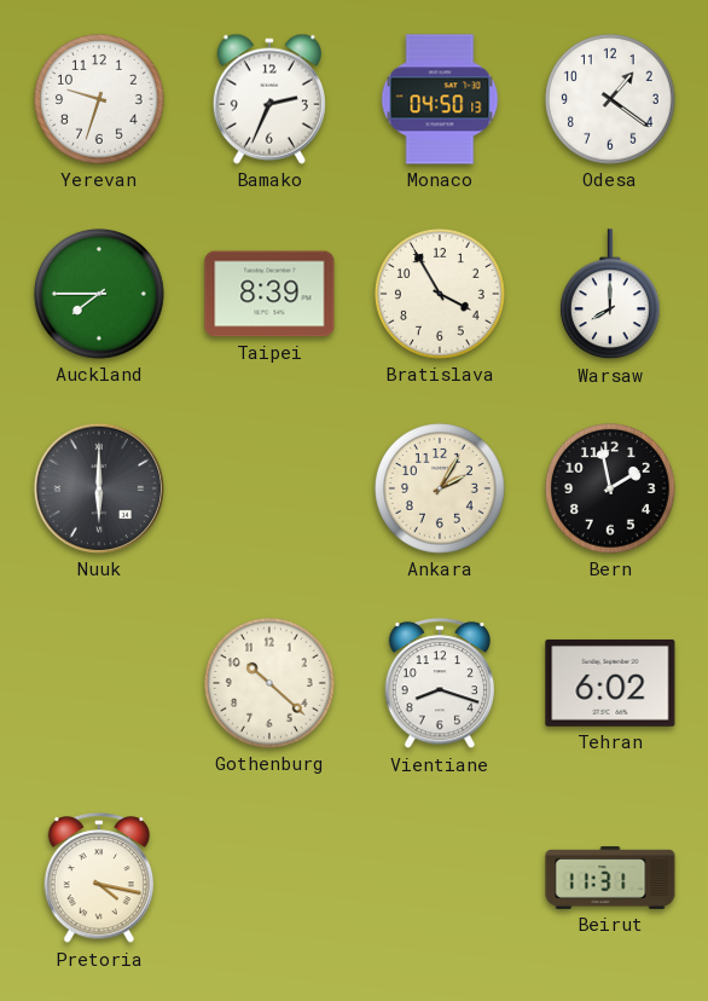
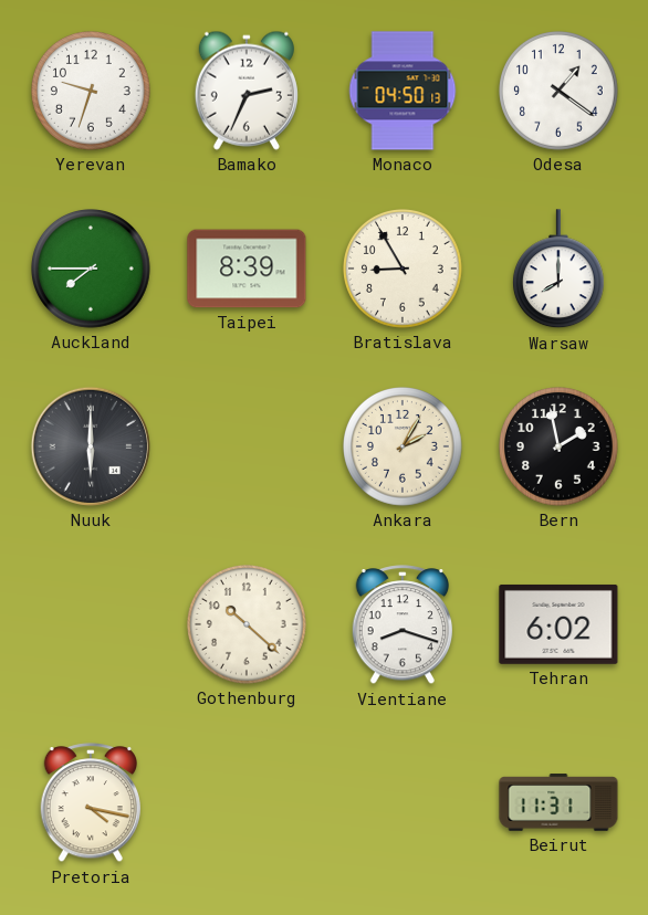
Bratislava: 3:55 -> 8:55
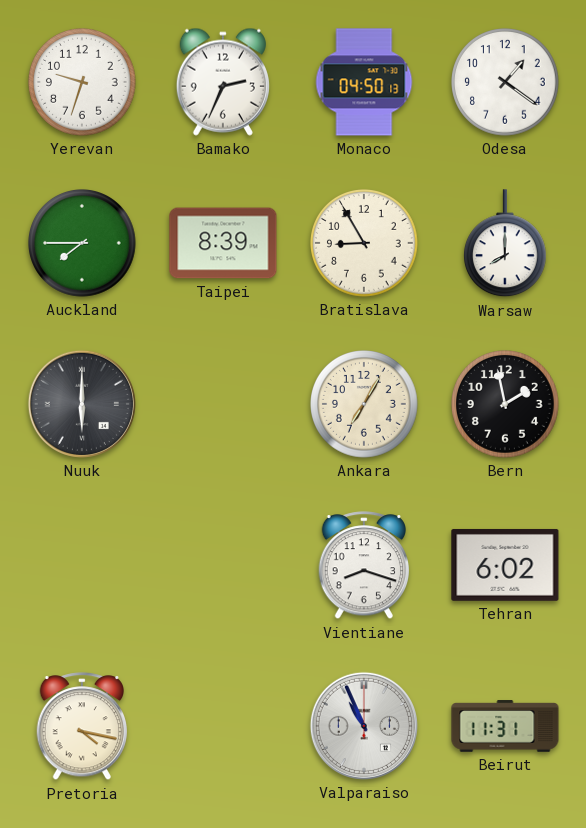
Ankara: 2:05 -> 7:05
Gothenburg: 10:22 -> none
Valparaiso: none -> 10:56
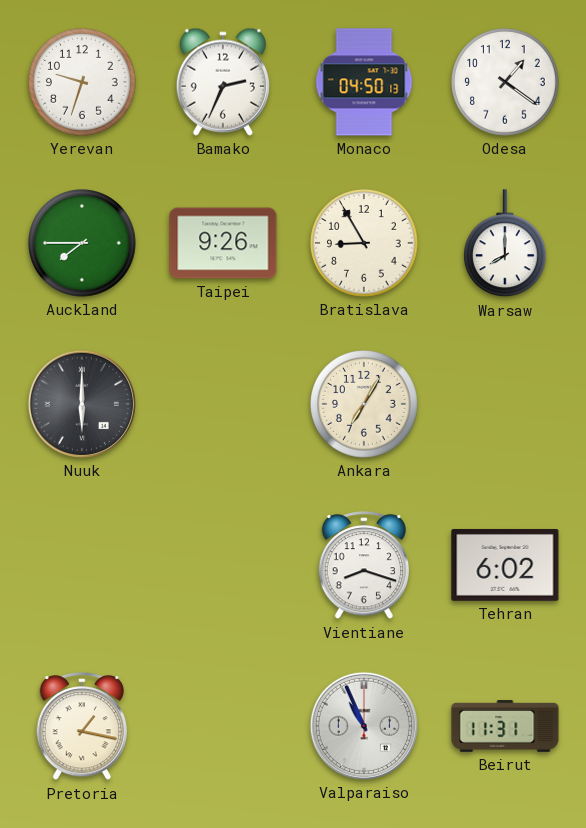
Taipei: 8:39 -> 9:26
Bern: 1:58 -> none
Pretoria: 4:17 -> 1:17
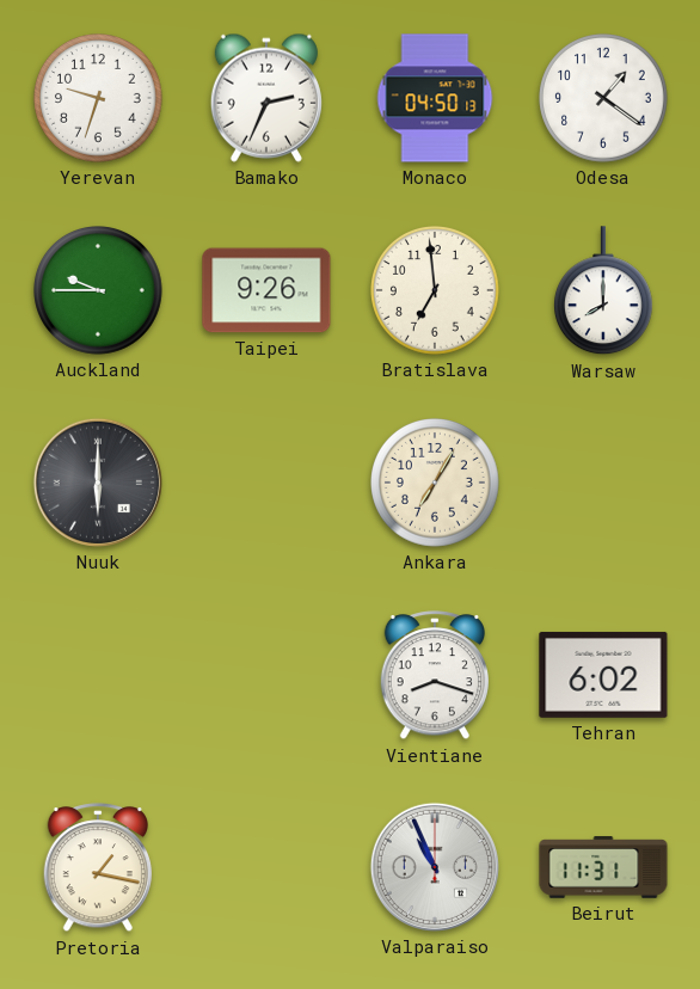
Auckland: 7:45 -> 9:45
Bratislava: 8:55 -> 6:59
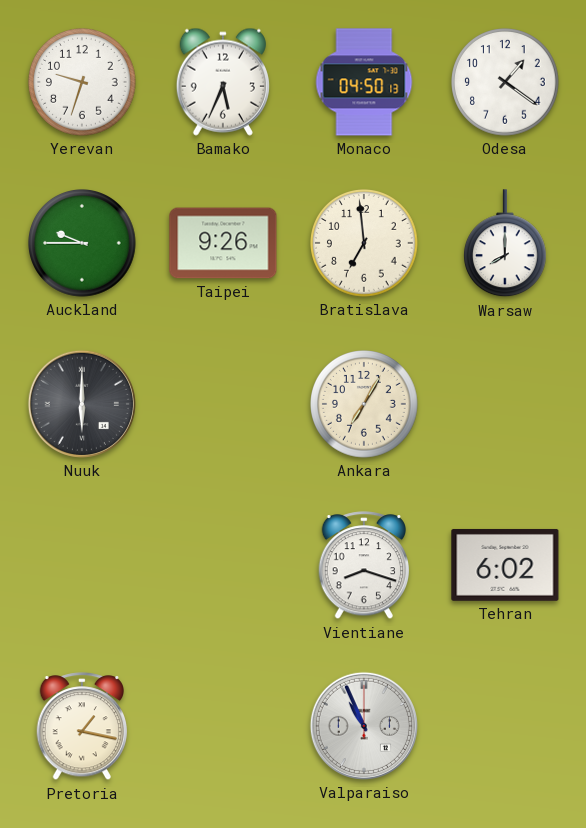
Bamako: 2:34 -> 5:34
Beirut: 11:31 -> none
